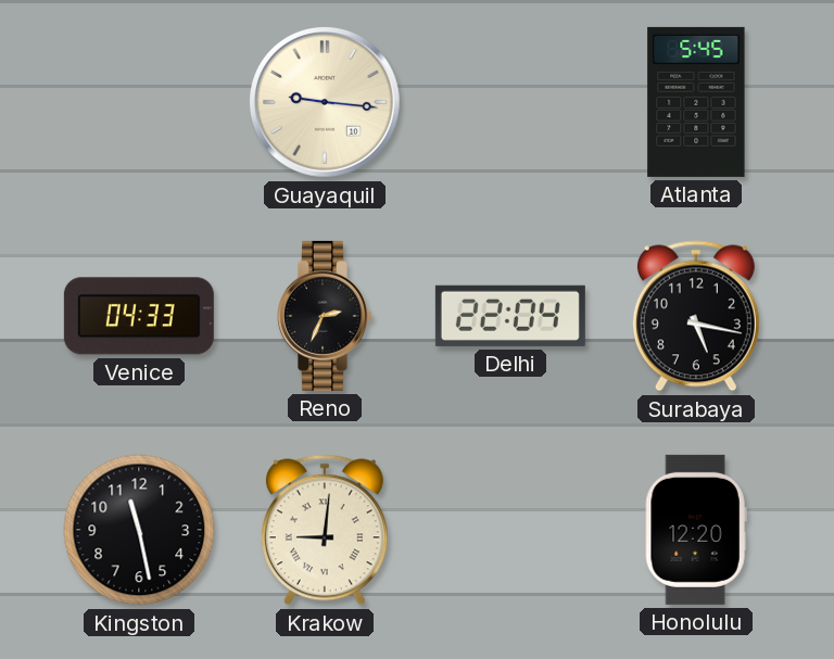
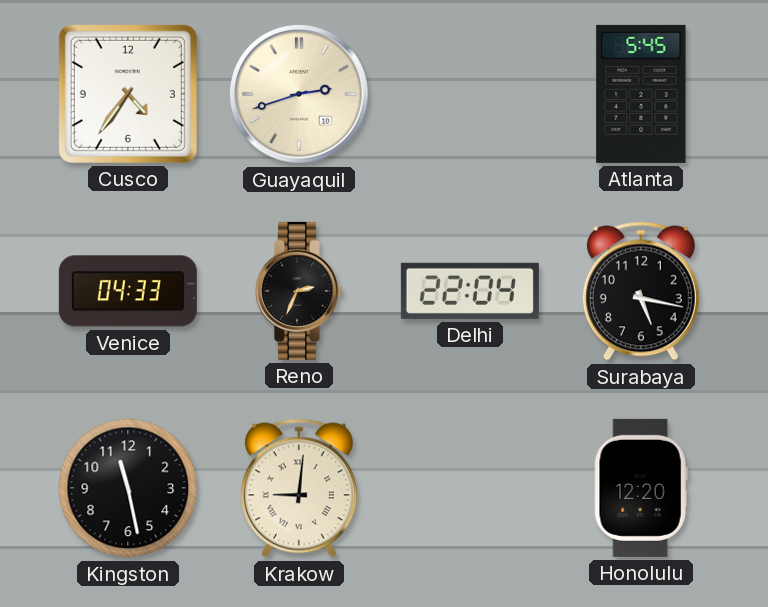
Cusco: none -> 4:36
Guayaquil: 9:16 -> 2:42
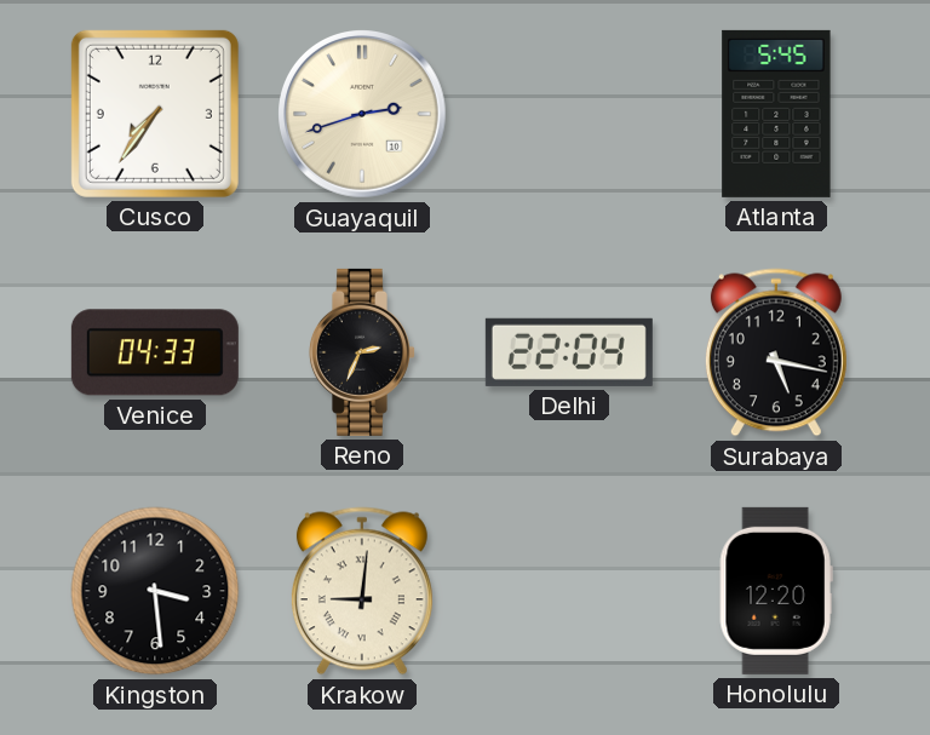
Cusco: 4:36 -> 7:36
Kingston: 11:28 -> 3:29
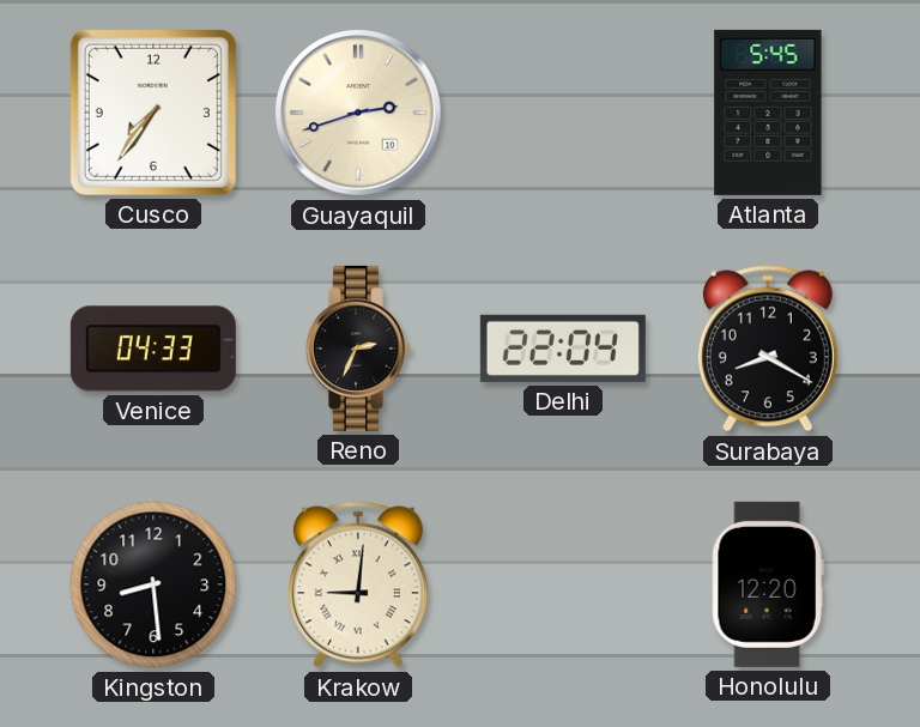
Surabaya: 5:17 -> 8:20
Kingston: 3:29 -> 8:29
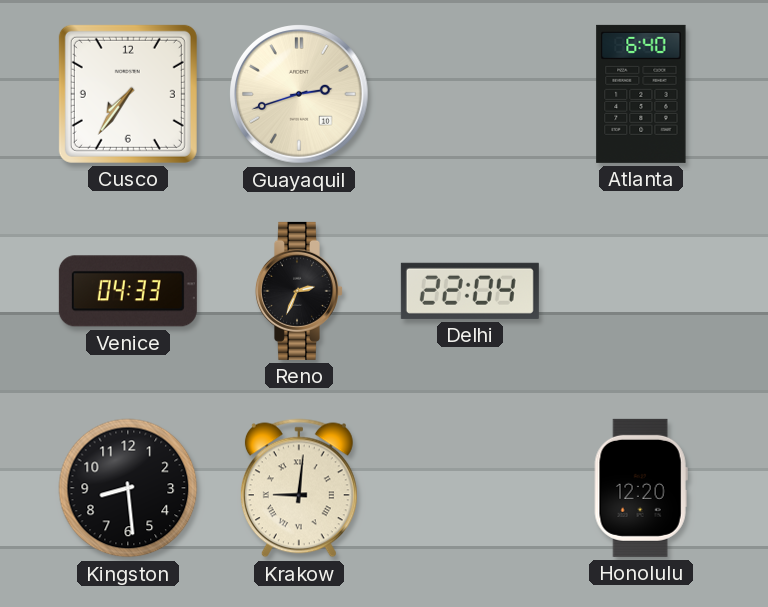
Atlanta: 5:45 -> 6:40
Surabaya: 8:20 -> none
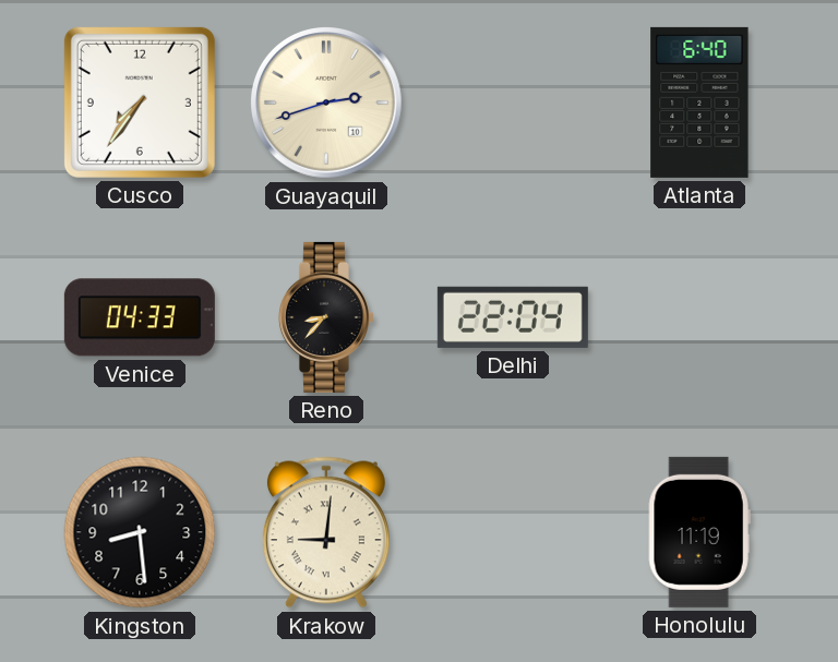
Reno: 2:34 -> 8:37
Honolulu: 12:20 -> 11:19
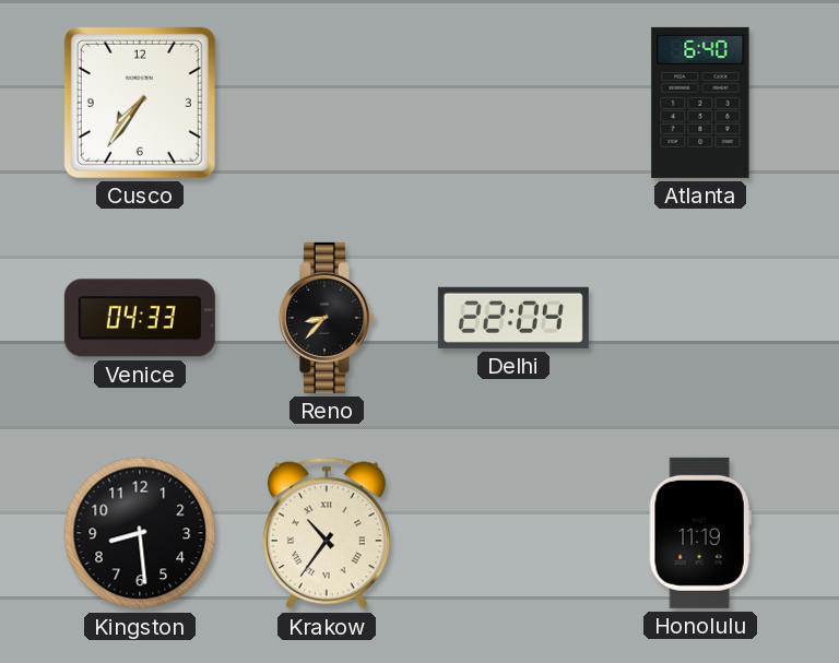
Guayaquil: 2:42 -> none
Krakow: 9:01 -> 10:36
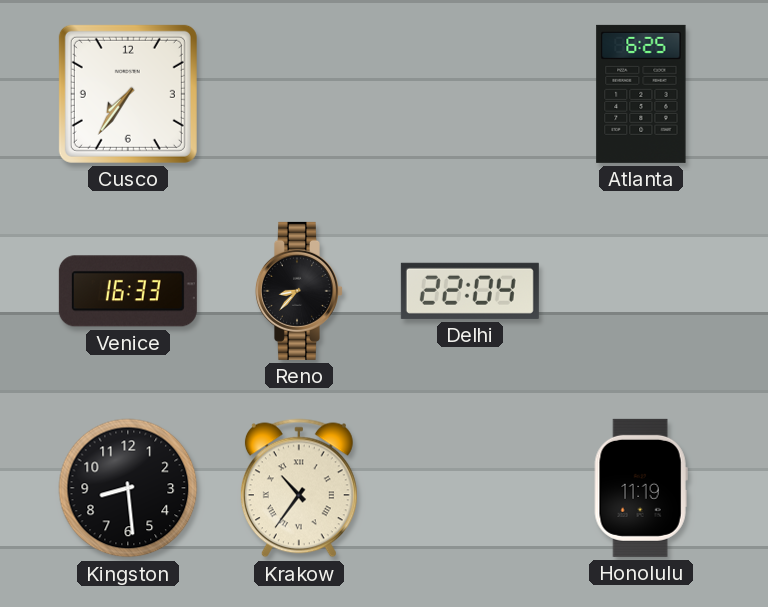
Atlanta: 6:40 -> 6:25
Venice: 04:33 -> 16:33
